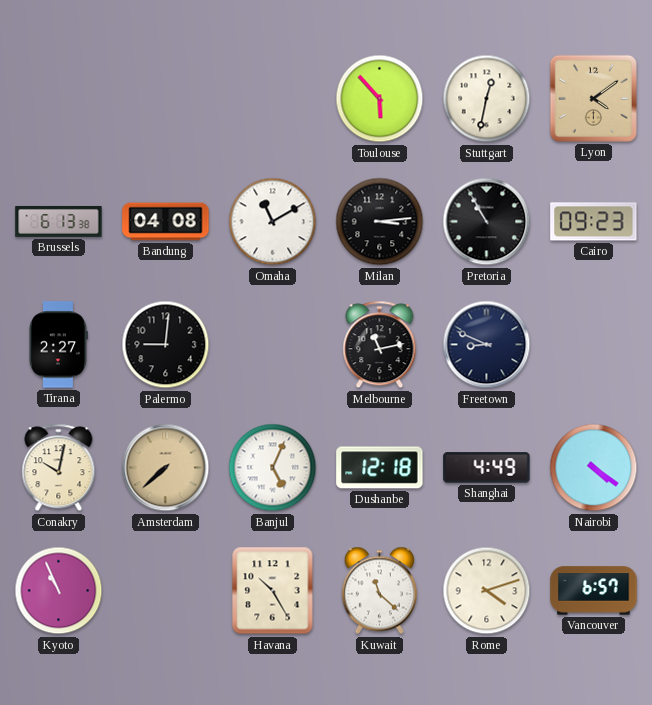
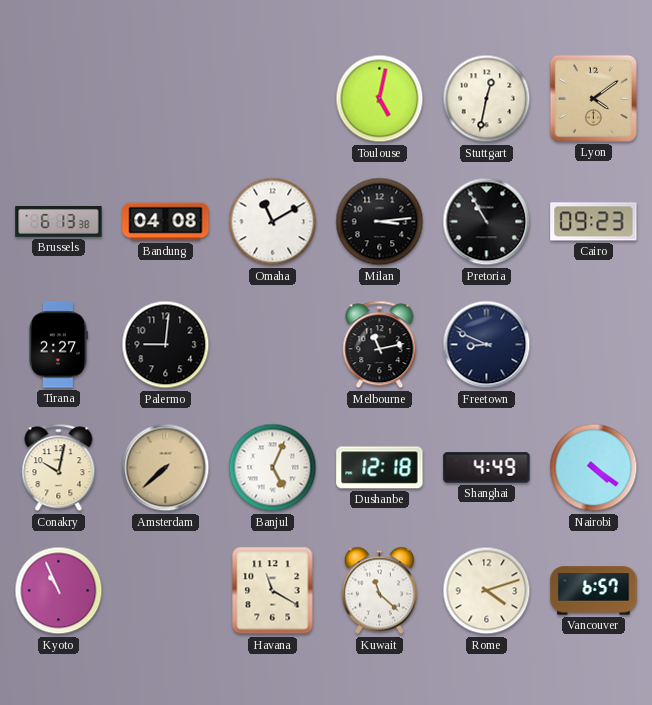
Toulouse: 5:53 -> 5:02
Havana: 10:25 -> 11:20
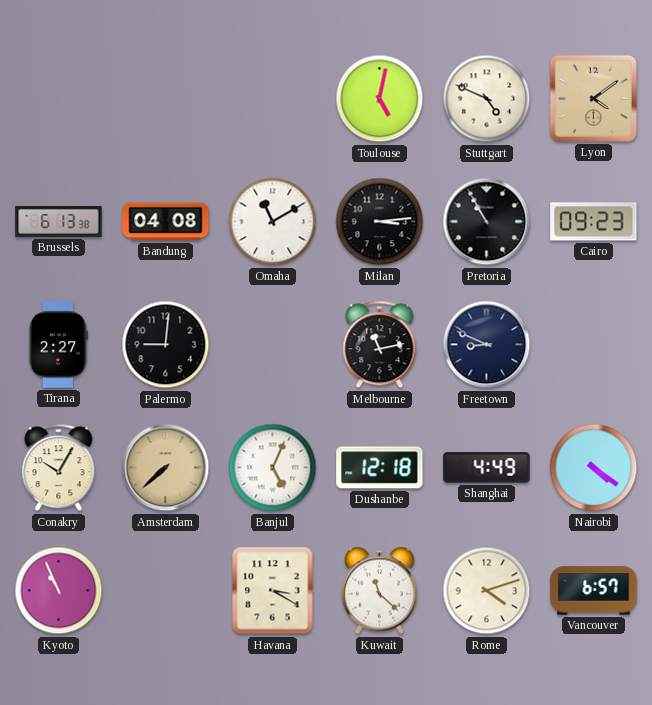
Stuttgart: 12:32 -> 4:49
Conakry: 10:02 -> 10:05
Havana: 11:20 -> 3:20
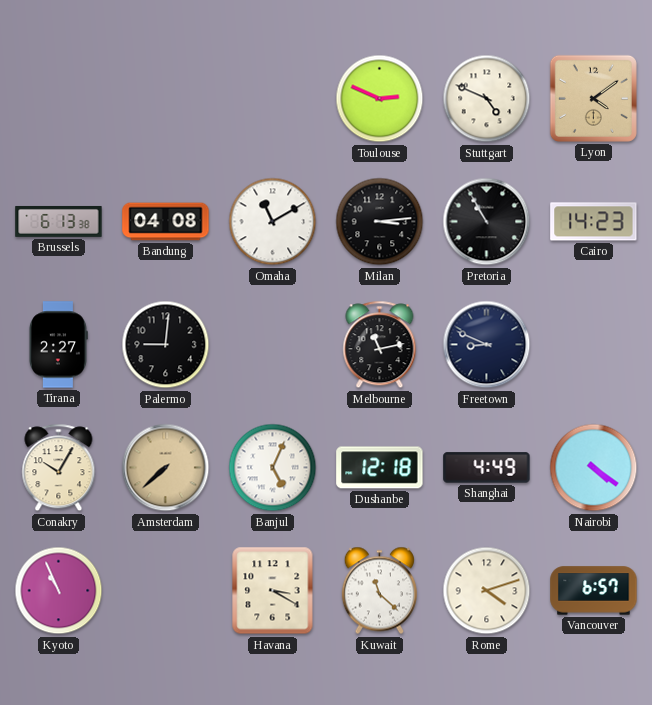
Toulouse: 5:02 -> 2:49
Cairo: 09:23 -> 14:23
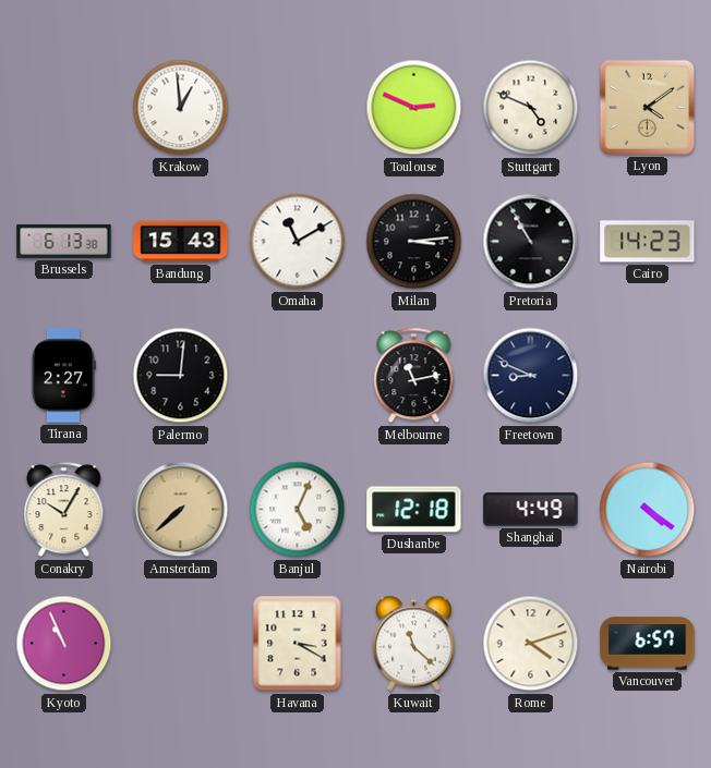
Krakow: none -> 12:59
Bandung: 04:08 -> 15:43
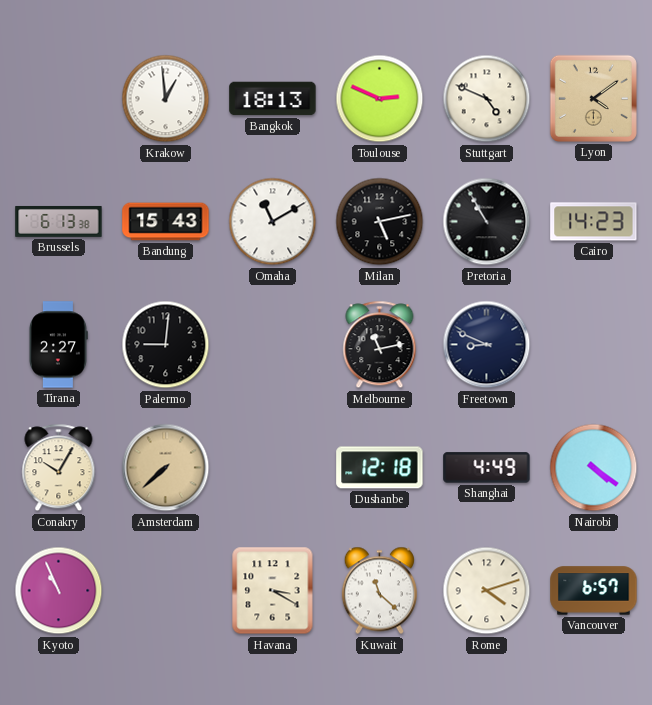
Bangkok: none -> 18:13
Milan: 3:14 -> 5:13
Banjul: 5:04 -> none
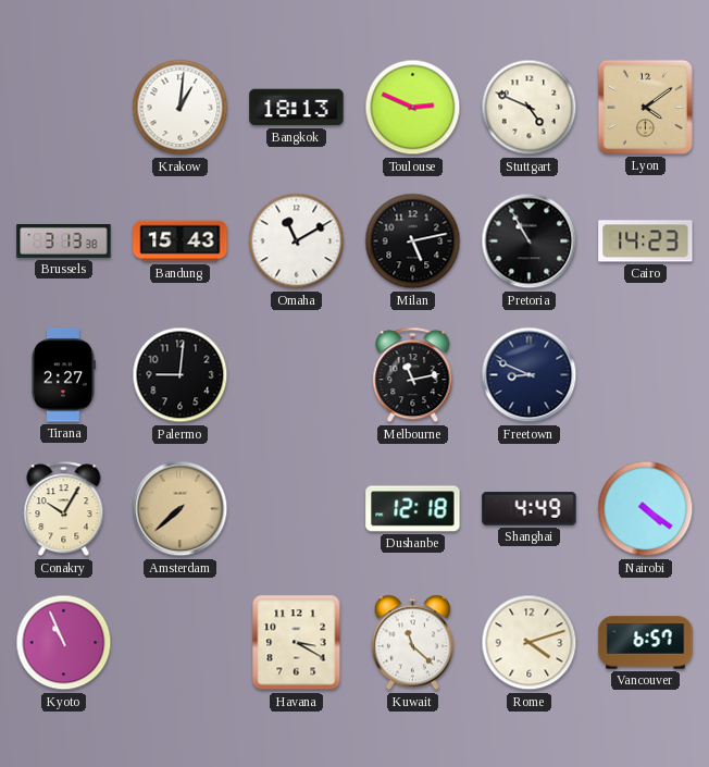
Krakow: 12:59 -> 1:01
Brussels: 6:13 -> 3:13
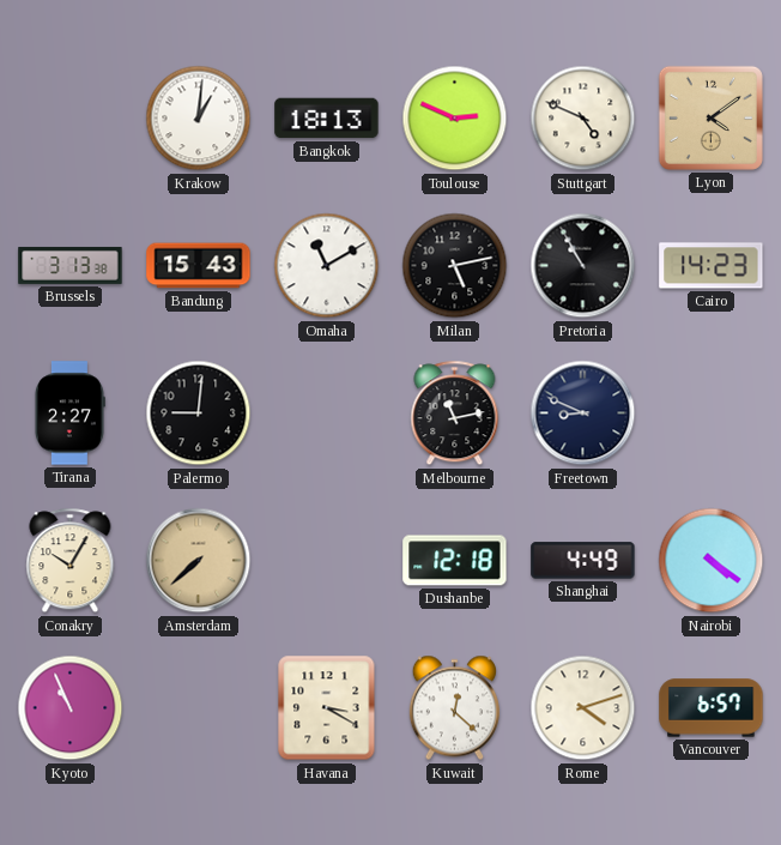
Kuwait: 11:22 -> 12:22
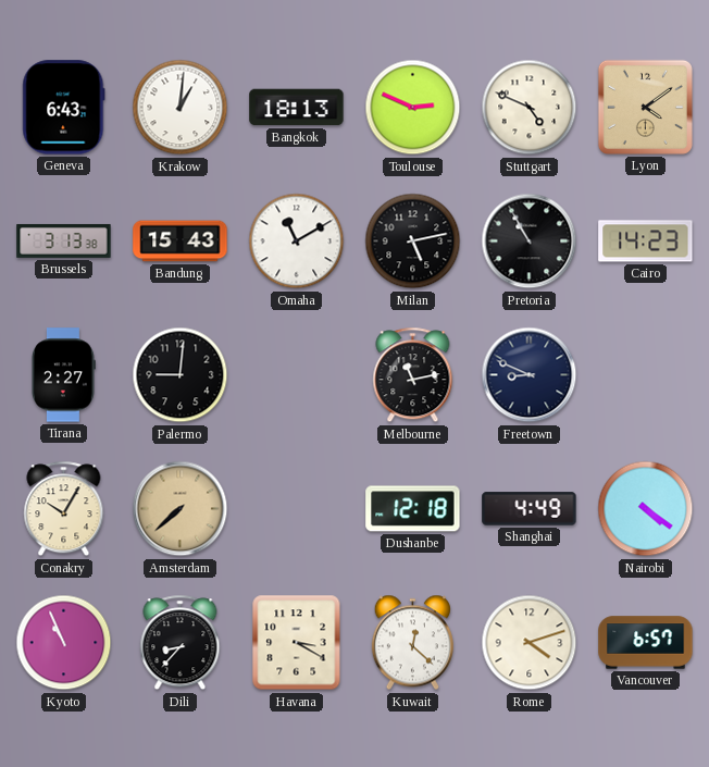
Geneva: none -> 6:43
Dili: none -> 8:37
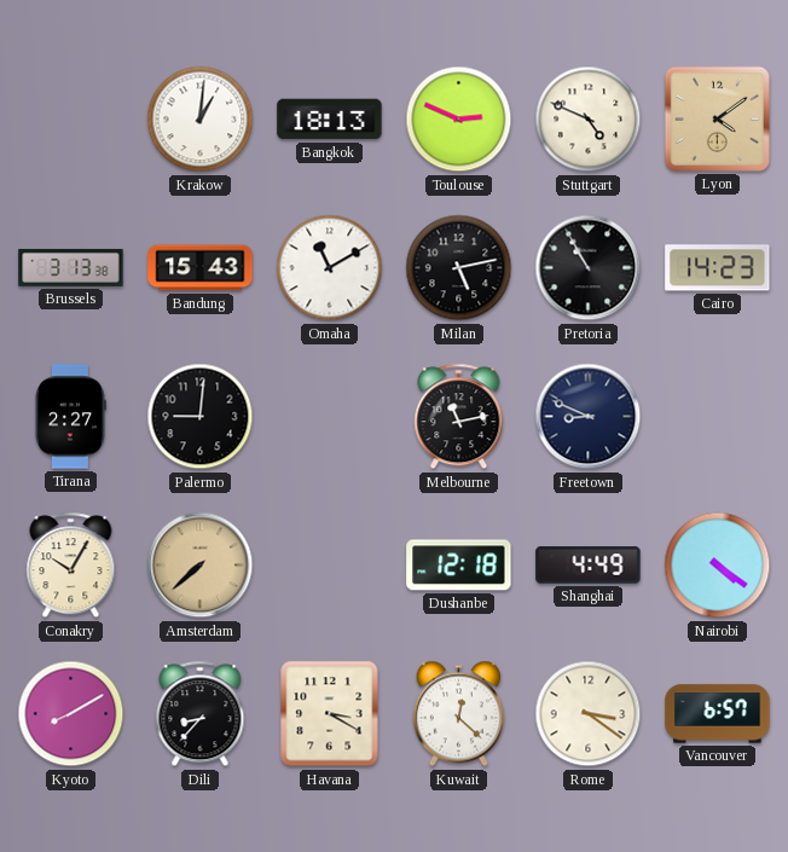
Geneva: 6:43 -> none
Kyoto: 10:56 -> 8:10
Rome: 4:12 -> 3:21
